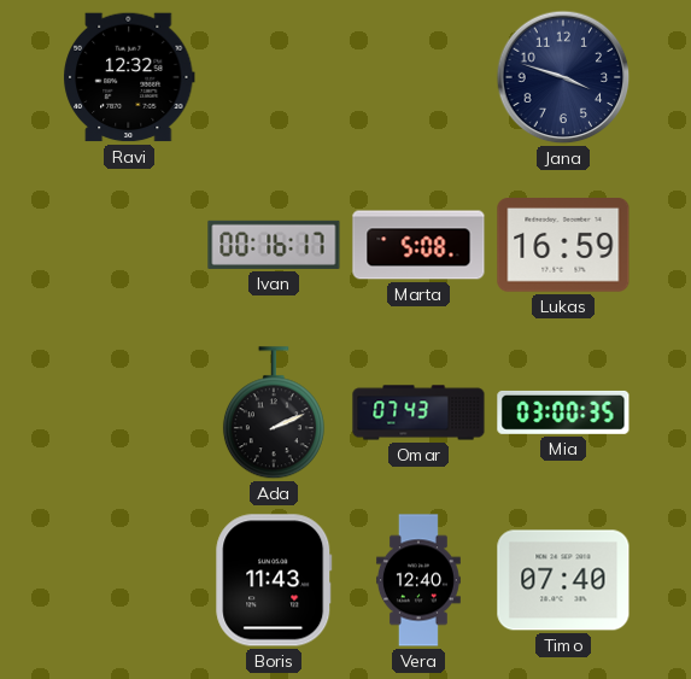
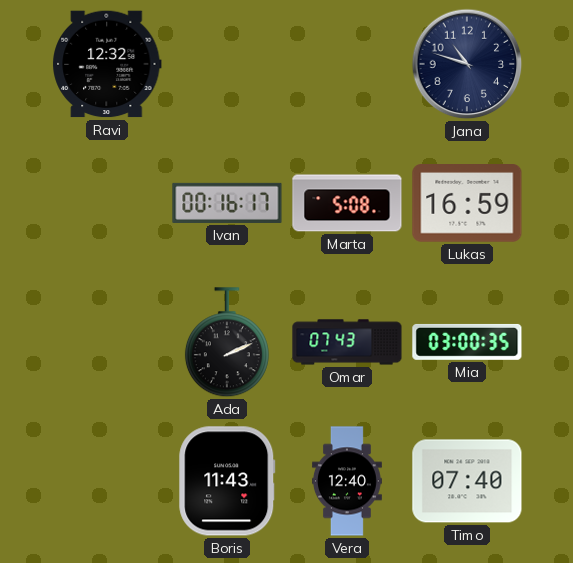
Jana: 3:48 -> 10:48
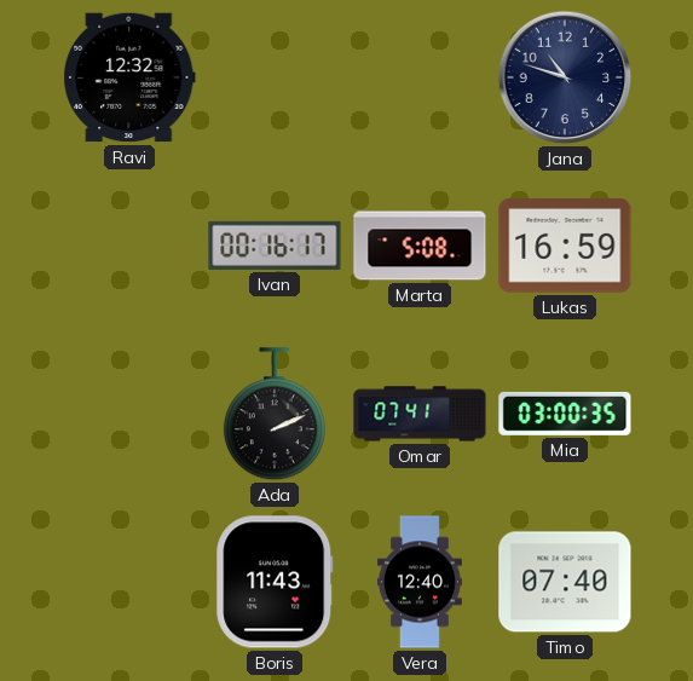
Omar: 07:43 -> 07:41
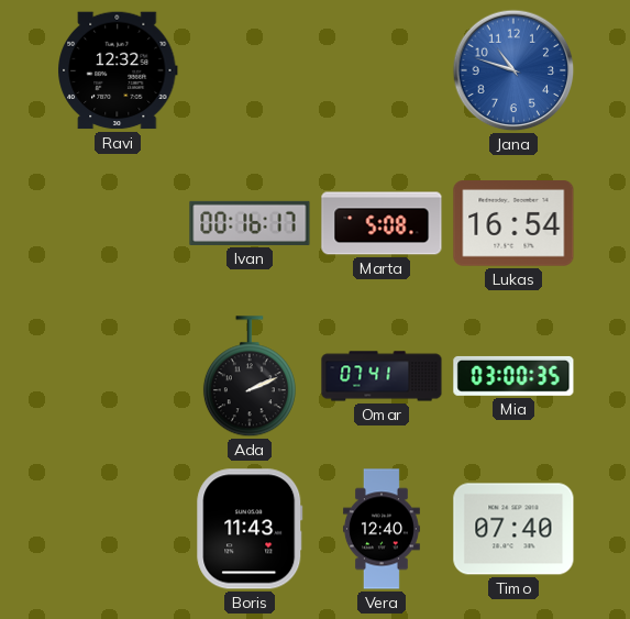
Jana dial: navy -> blue
Lukas: 16:59 -> 16:54
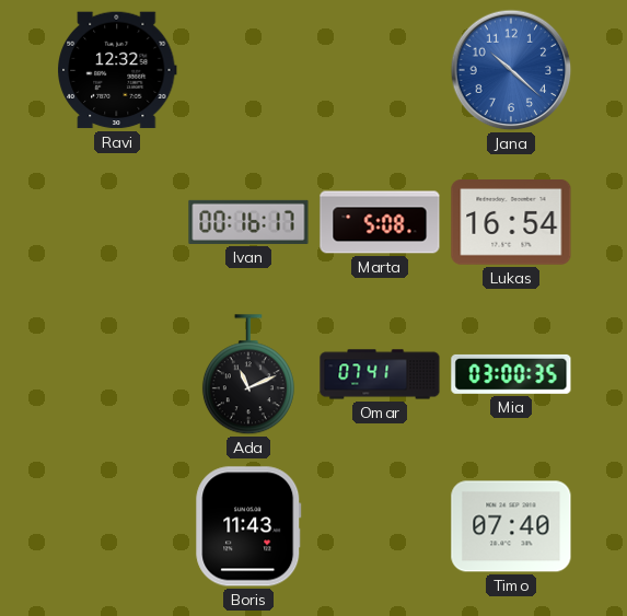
Jana: 10:48 -> 10:22
Ada: 2:11 -> 11:11
Vera: 12:40 -> none
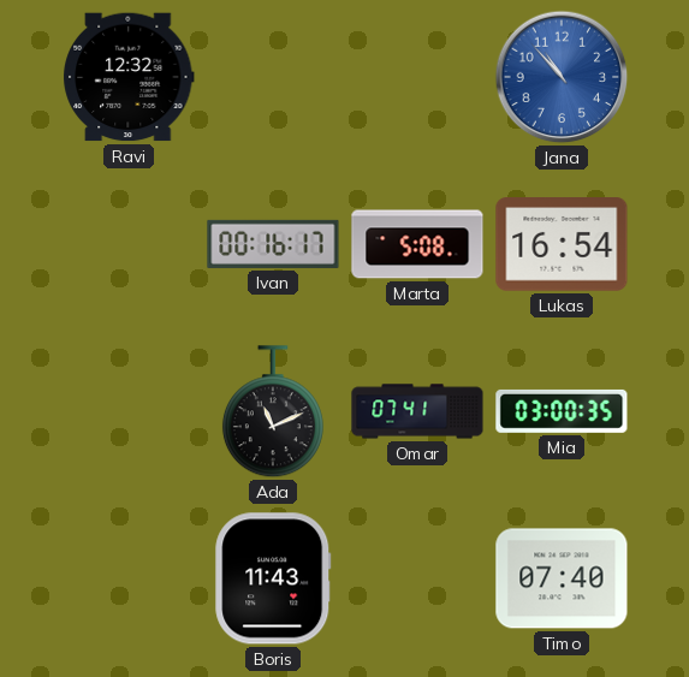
Jana: 10:22 -> 10:53
